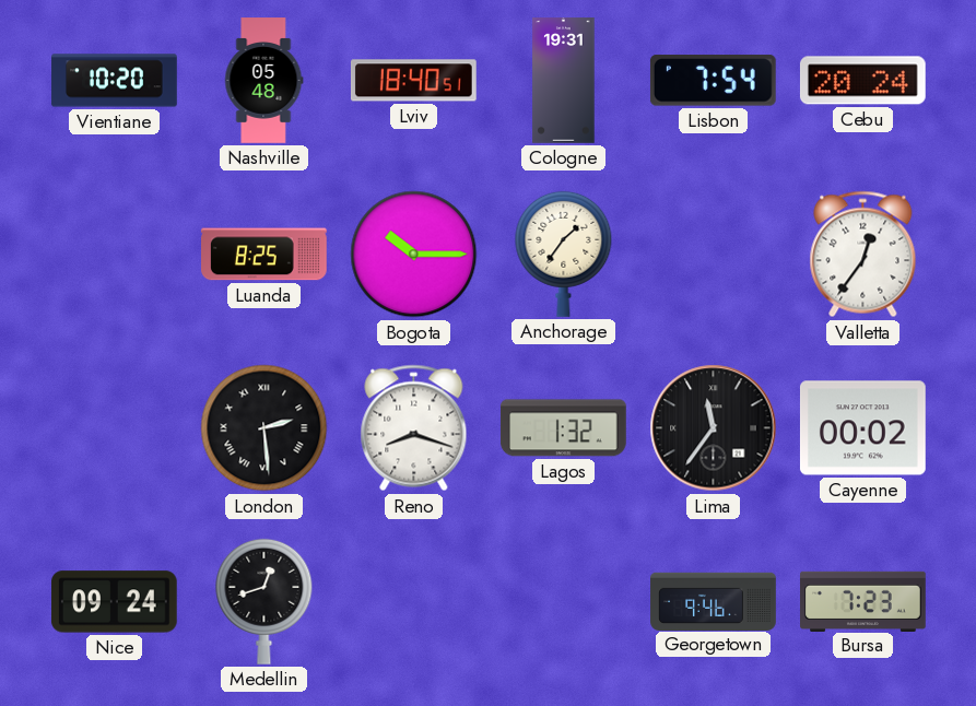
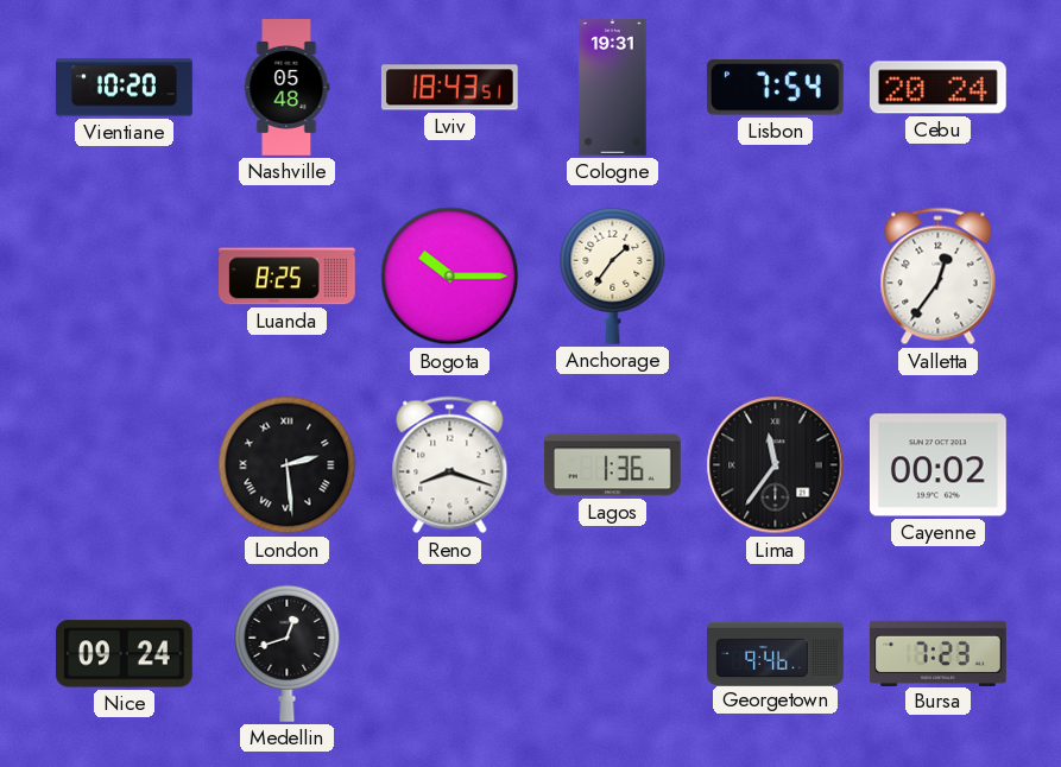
Lviv: 18:40 -> 18:43
Lagos: 1:32 -> 1:36
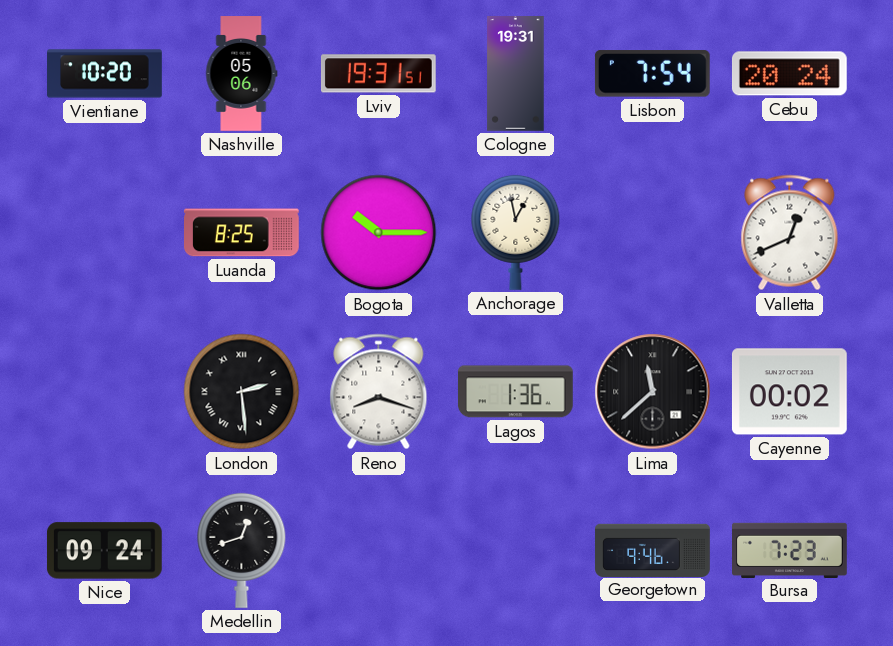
Nashville: 05:48 -> 05:06
Lviv: 18:43 -> 19:31
Anchorage: 1:36 -> 12:58
Valletta: 12:36 -> 12:41
Lima: 11:36 -> 11:38
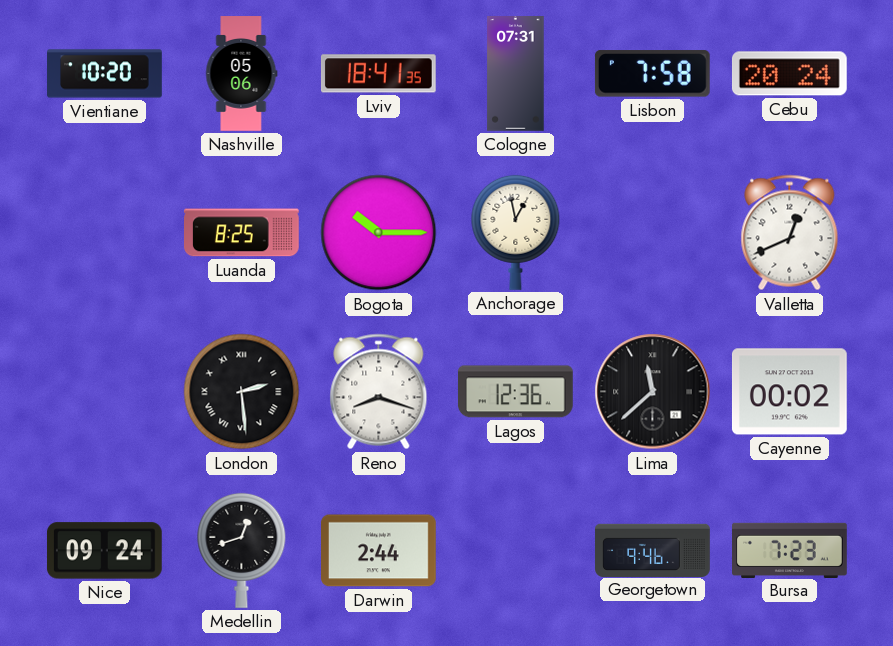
Lviv: 19:31 -> 18:41
Cologne: 19:31 -> 07:31
Lisbon: 7:54 -> 7:58
Lagos: 1:36 -> 12:36
Darwin: none -> 2:44
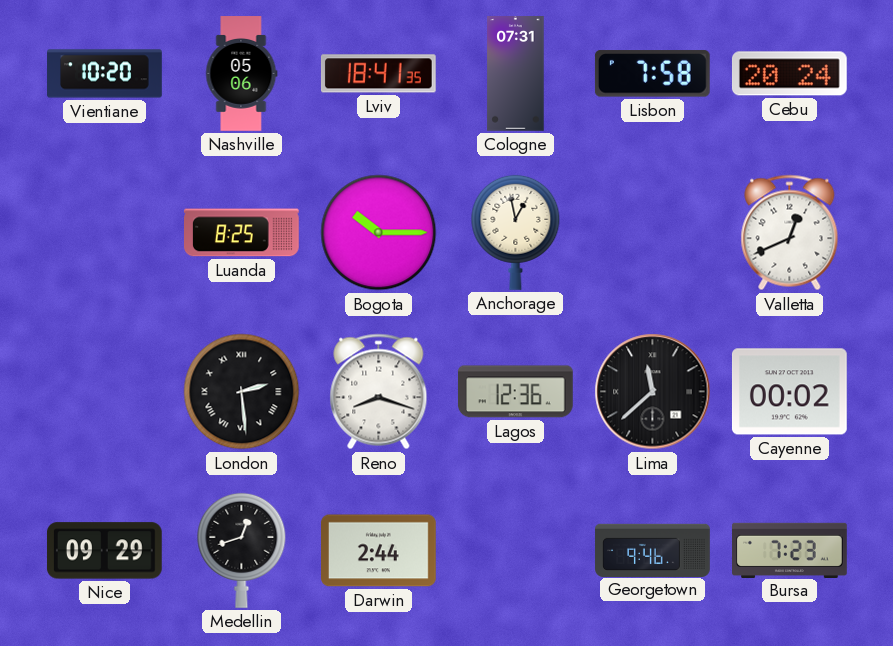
Nice: 09:24 -> 09:29
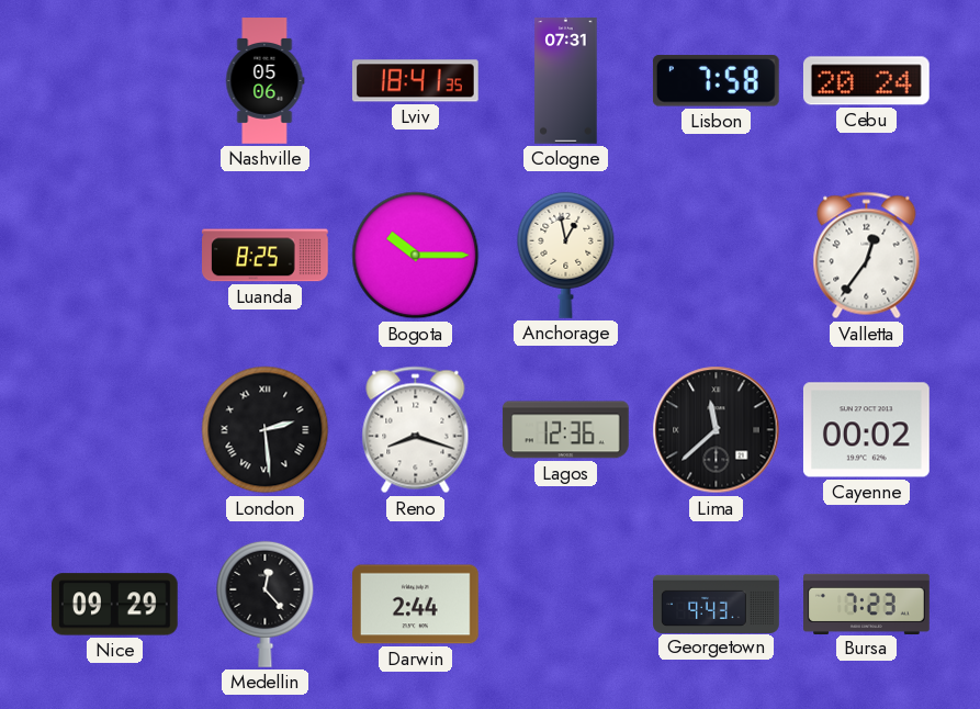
Vientiane: 10:20 -> none
Valletta: 12:41 -> 12:36
Medellin: 12:42 -> 12:23
Georgetown: 9:46 -> 9:43
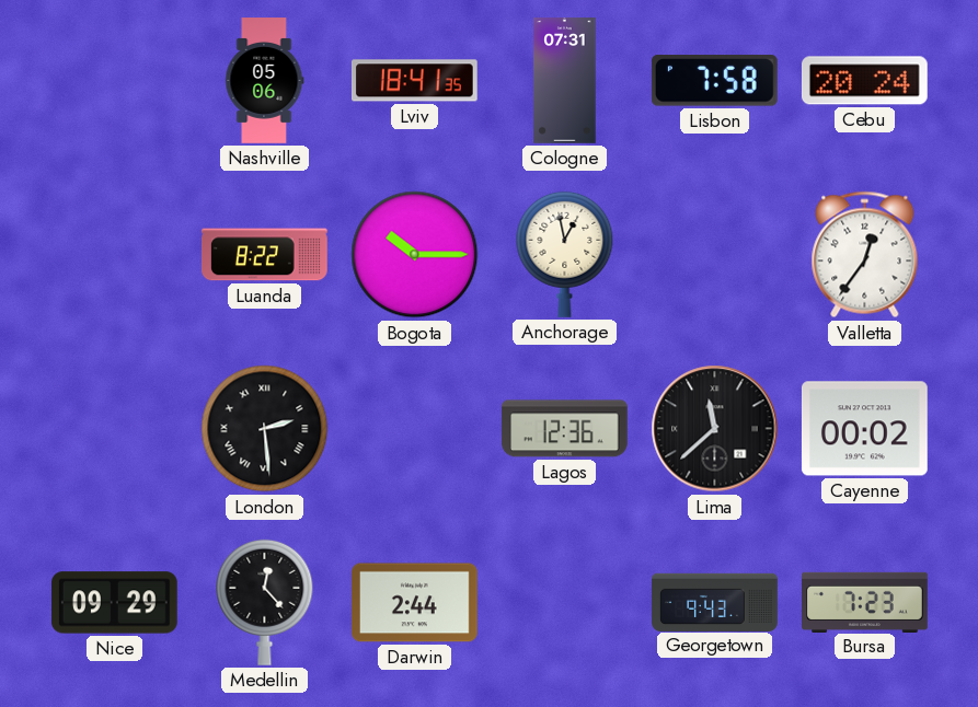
Luanda: 8:25 -> 8:22
Reno: 8:18 -> none
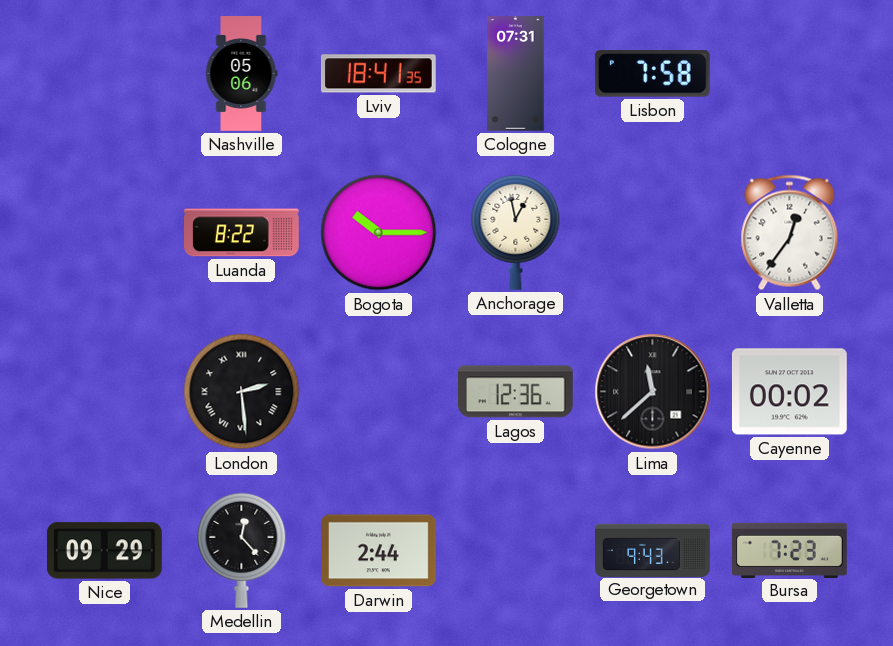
Cebu: 20:24 -> none
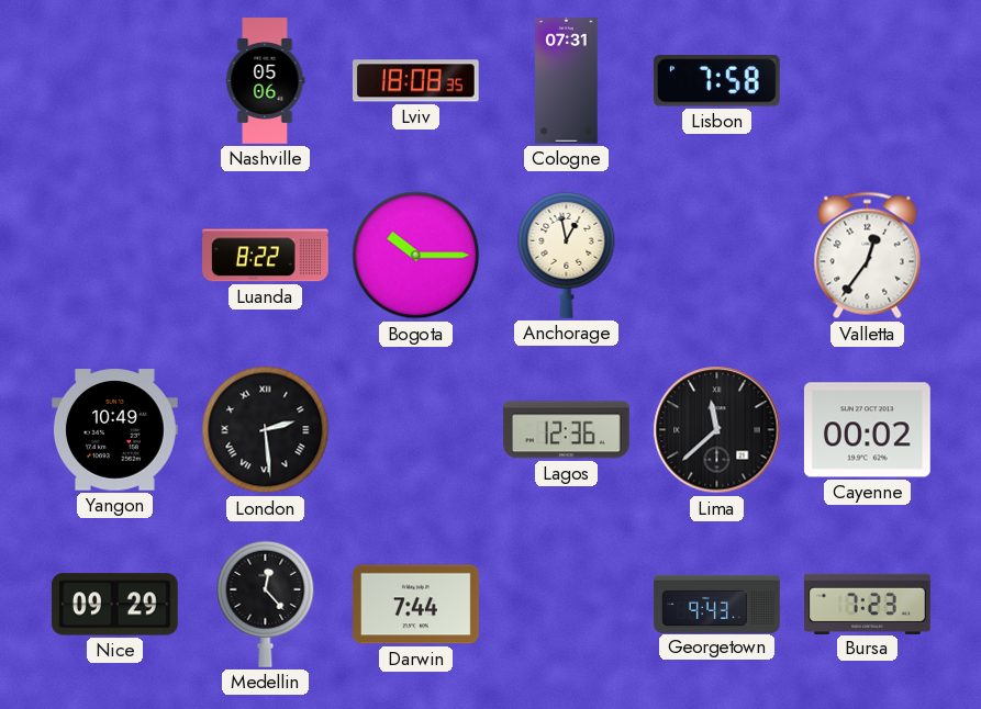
Lviv: 18:41 -> 18:08
Yangon: none -> 10:49
Darwin: 2:44 -> 7:44
